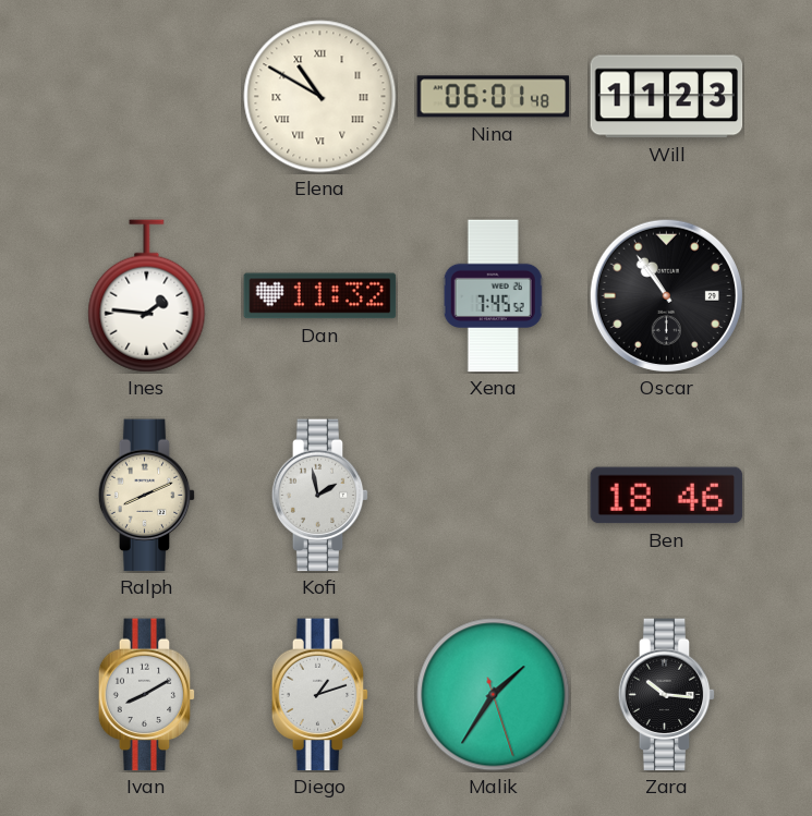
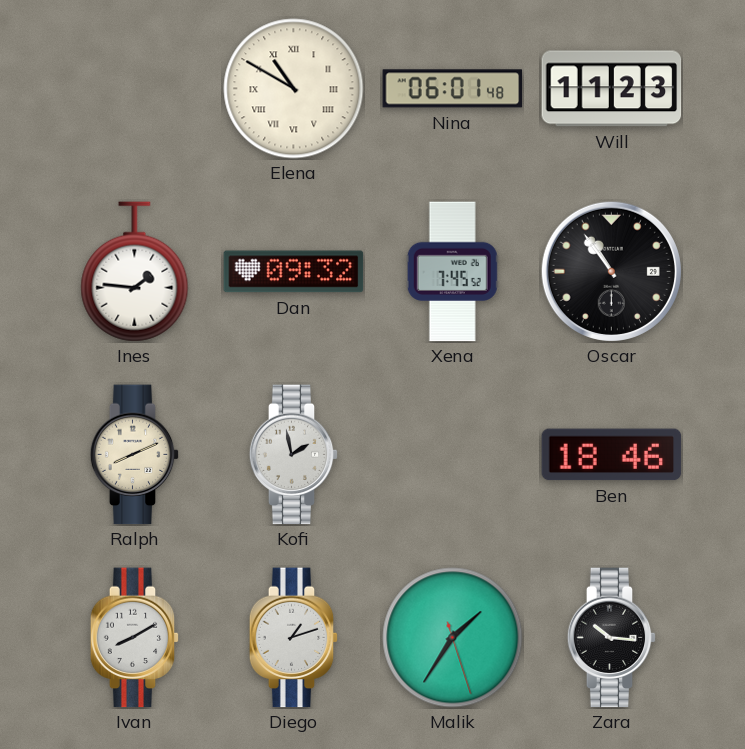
Dan: 11:32 -> 09:32
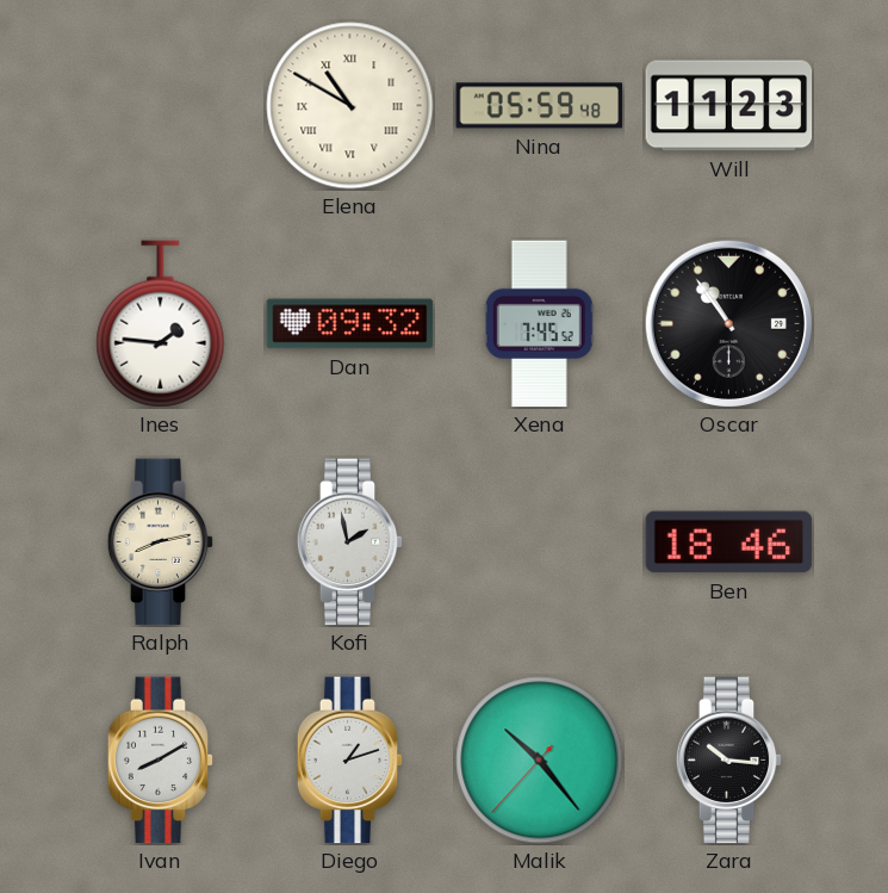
Nina: 06:01 -> 05:59
Ralph: 8:11 -> 8:13
Malik: 1:35 -> 10:23
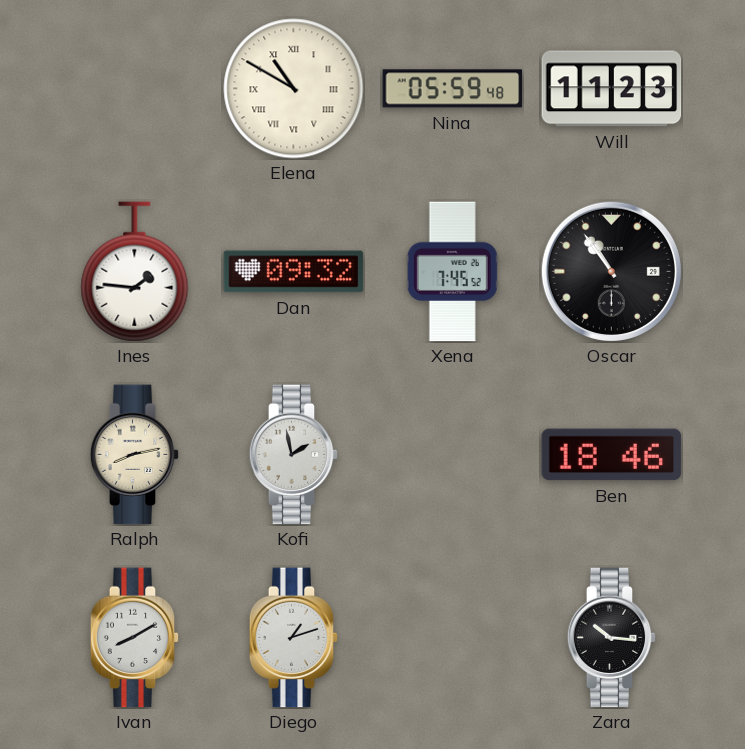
Malik: 10:23 -> none
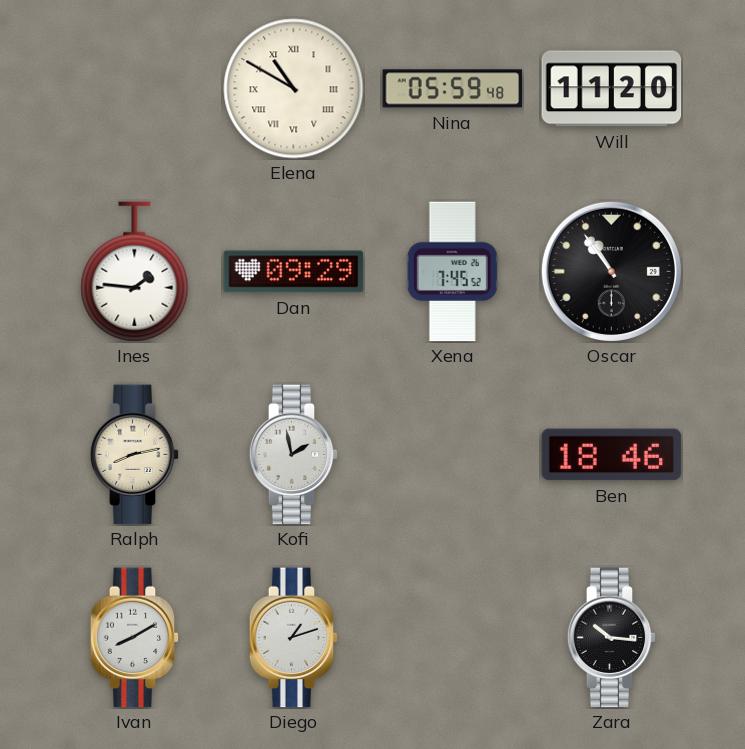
Will: 11:23 -> 11:20
Dan: 09:32 -> 09:29
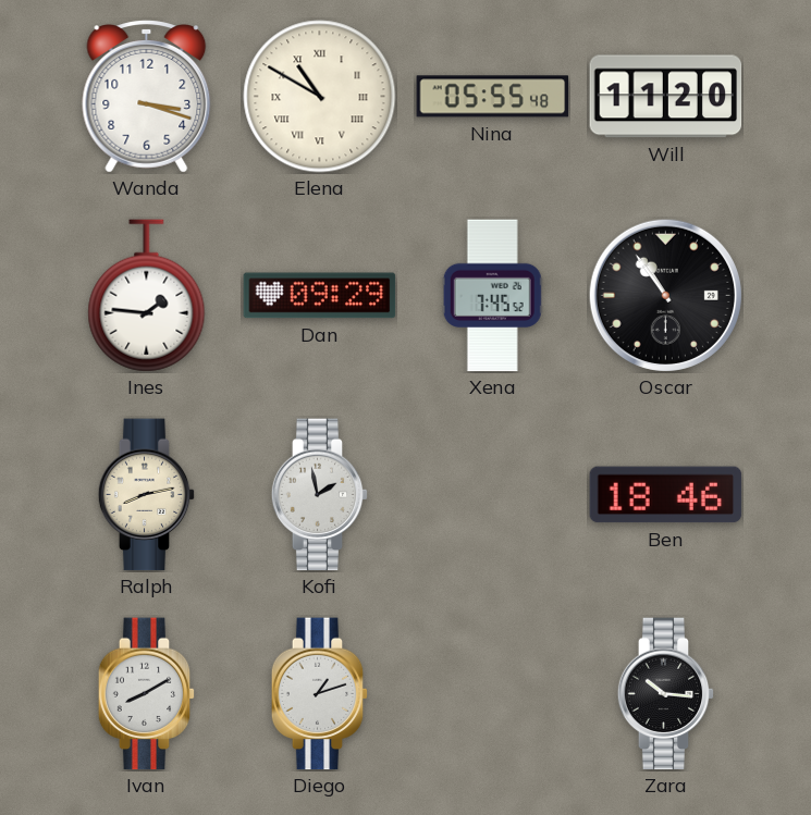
Wanda: none -> 3:18
Nina: 05:59 -> 05:55
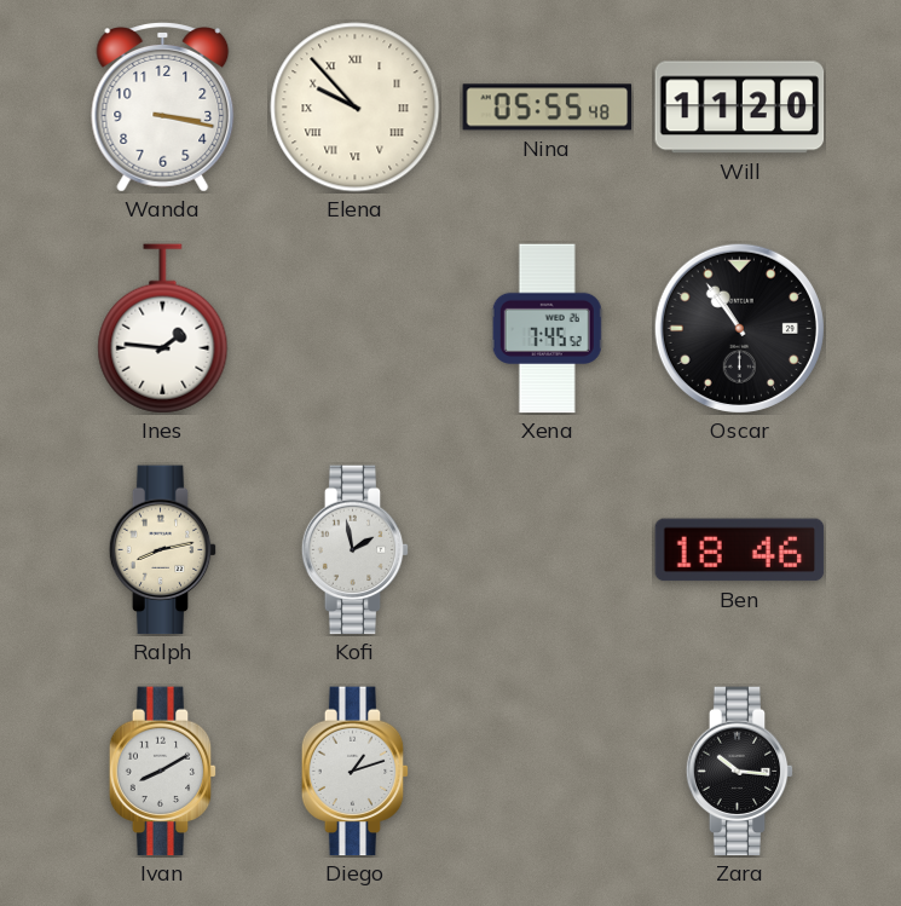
Wanda: 3:18 -> 3:17
Elena: 10:50 -> 9:53
Dan: 09:29 -> none
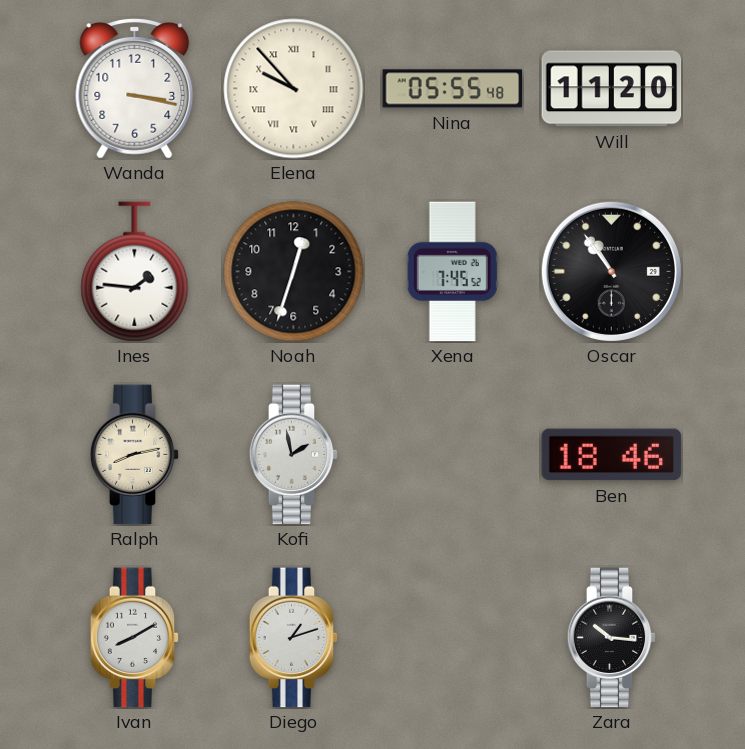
Noah: none -> 12:33
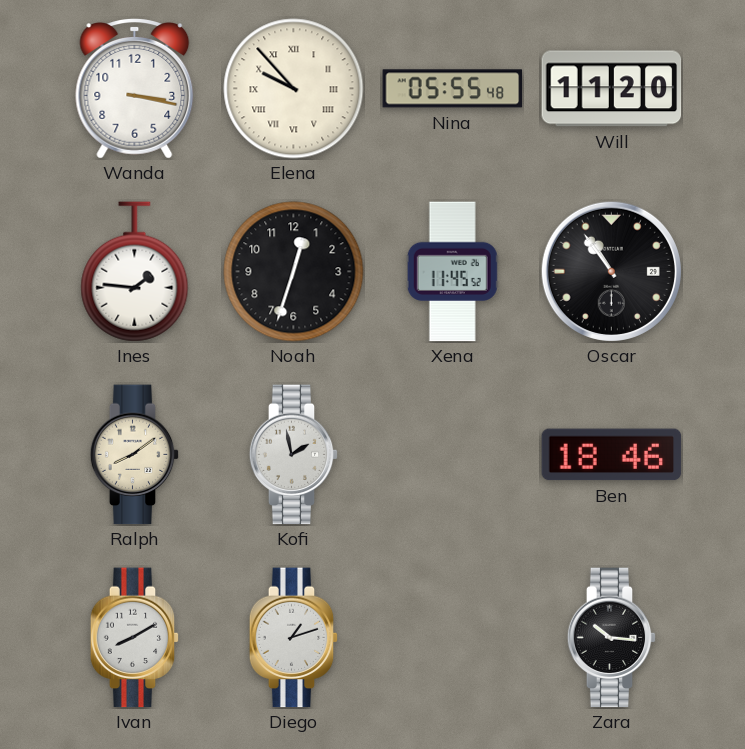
Xena: 7:45 -> 11:45
Ralph: 8:13 -> 8:09
